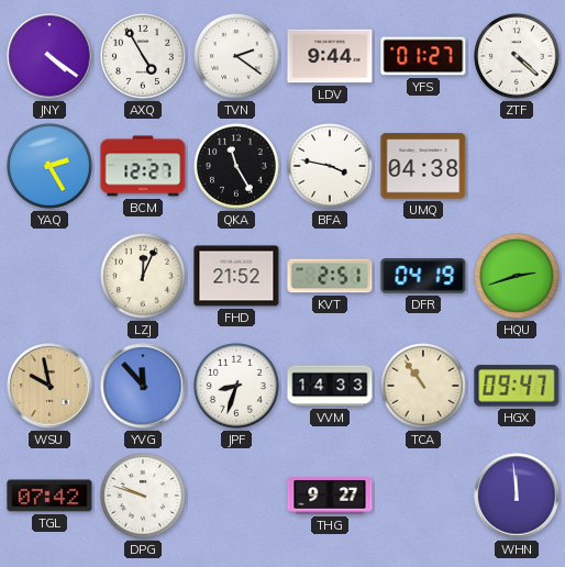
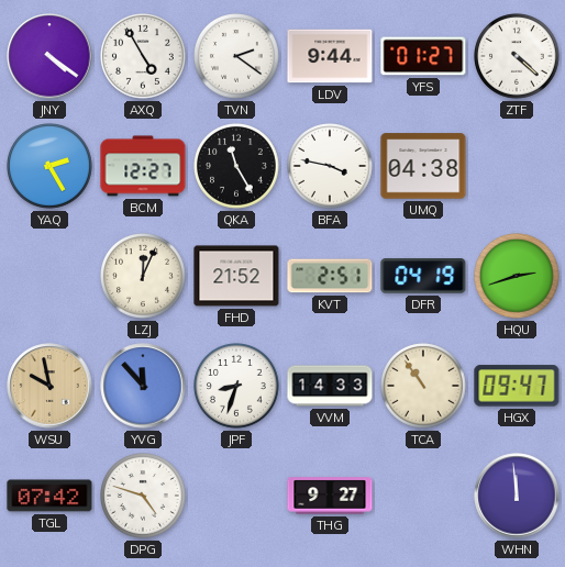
DPG: 9:48 -> 4:48
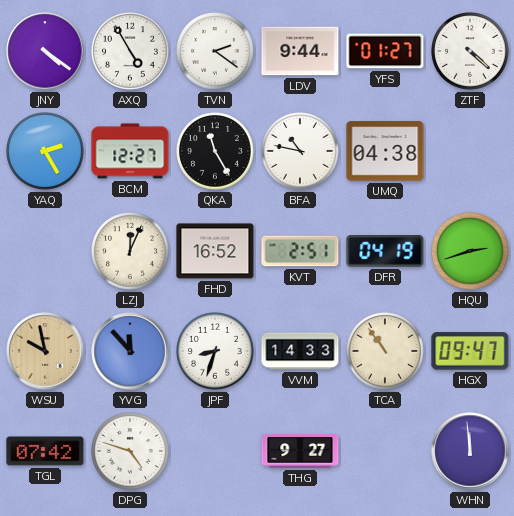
BFA: 3:47 -> 10:47
FHD: 21:52 -> 16:52
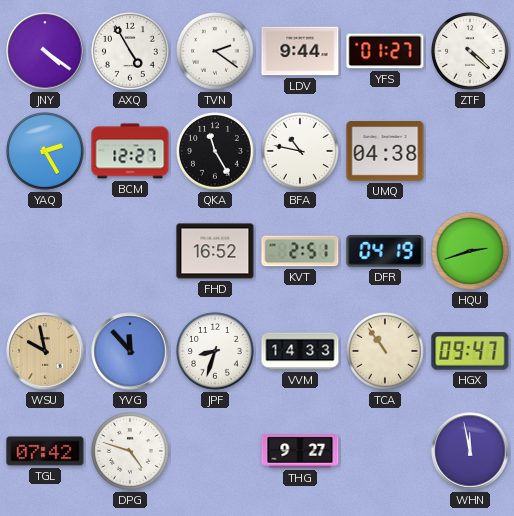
LZJ: 12:04 -> none
WHN: 11:59 -> 11:58
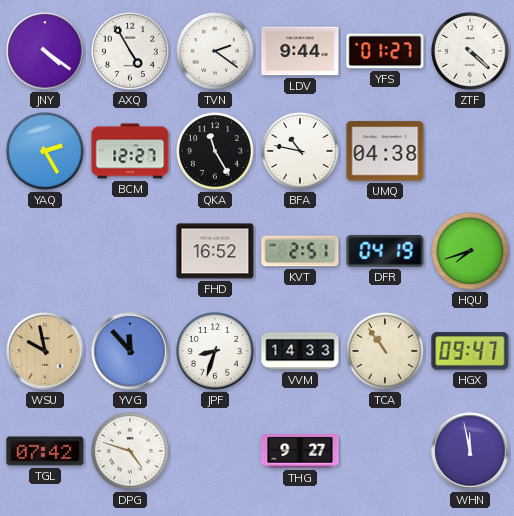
HQU: 2:42 -> 7:42
